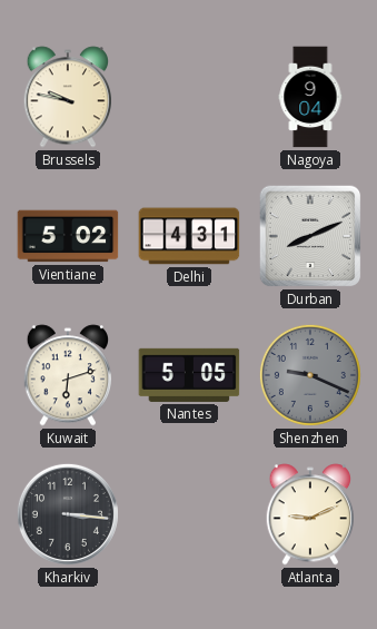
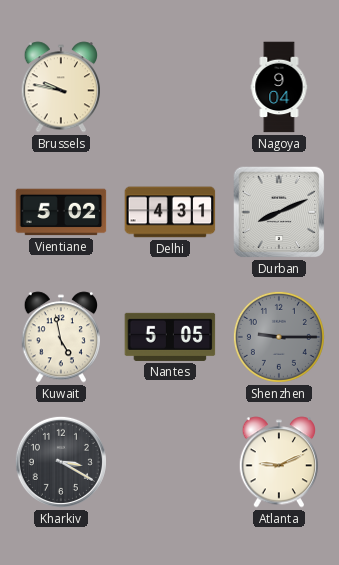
Kuwait: 6:12 -> 4:58
Shenzhen: 9:19 -> 9:15
Kharkiv: 3:16 -> 3:20
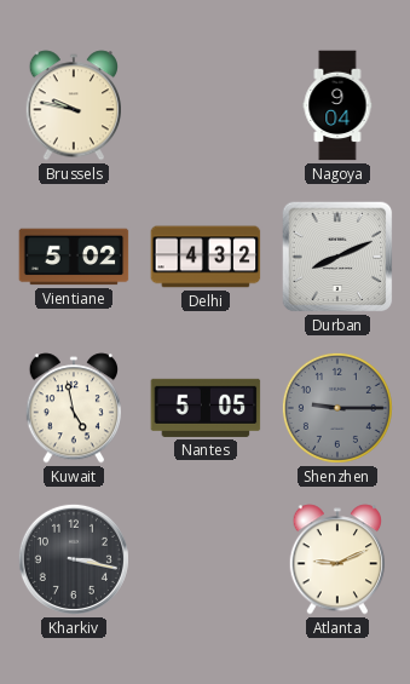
Delhi: 4:31 -> 4:32
Kharkiv: 3:20 -> 3:17
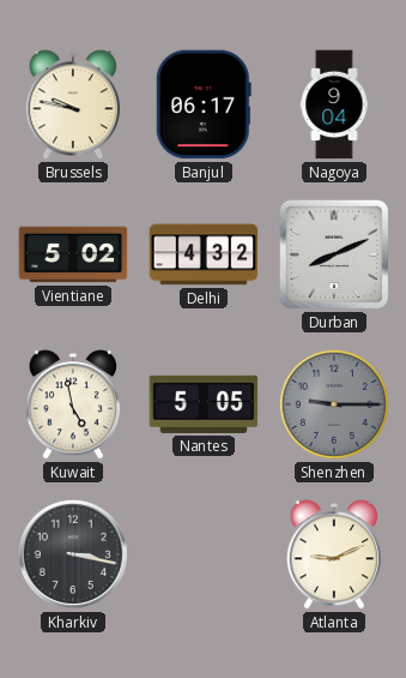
Banjul: none -> 06:17
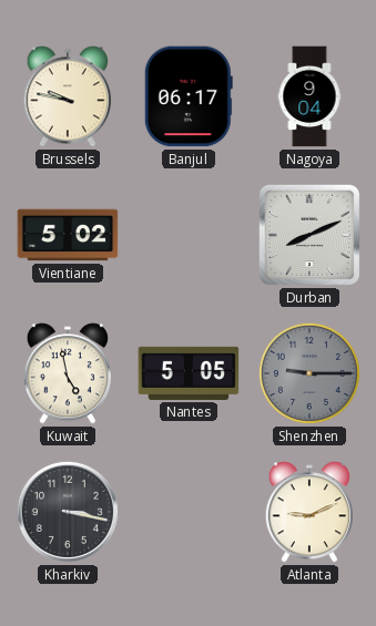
Delhi: 4:32 -> none
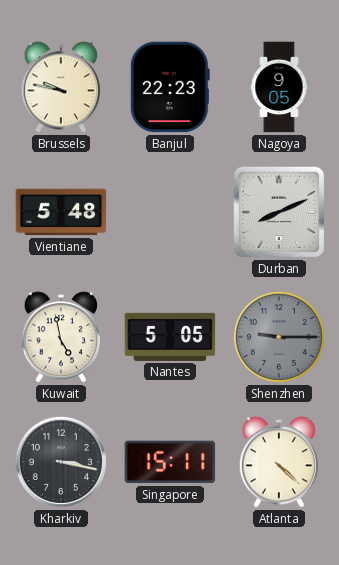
Banjul: 06:17 -> 22:23
Nagoya: 9:04 -> 9:05
Vientiane: 5:02 -> 5:48
Singapore: none -> 15:11
Atlanta: 9:11 -> 4:22
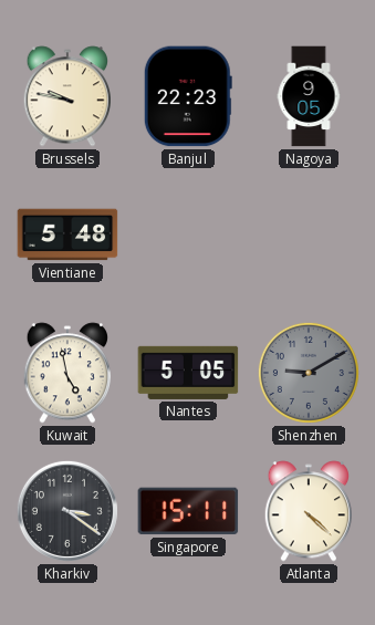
Durban: 8:11 -> none
Shenzhen: 9:15 -> 9:10
Kharkiv: 3:17 -> 3:21
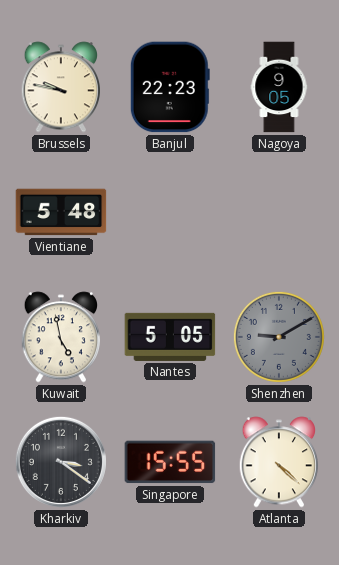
Singapore: 15:11 -> 15:55
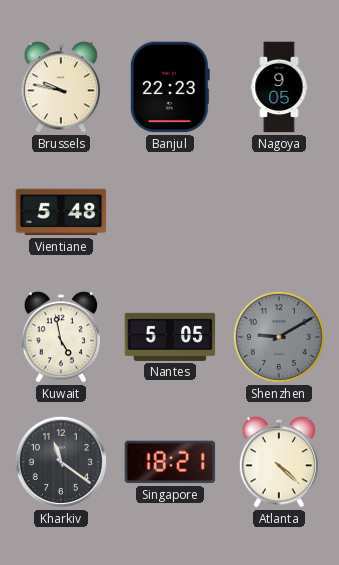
Kharkiv: 3:21 -> 11:21
Singapore: 15:55 -> 18:21
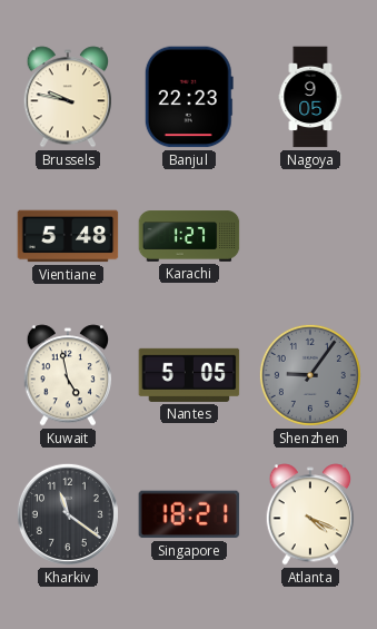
Karachi: none -> 1:27
Shenzhen: 9:10 -> 9:06
Atlanta: 4:22 -> 4:19
